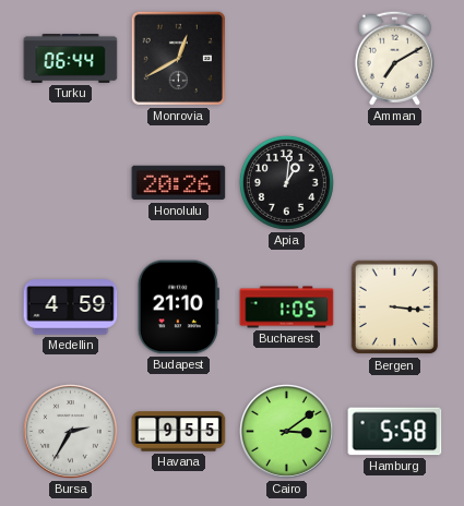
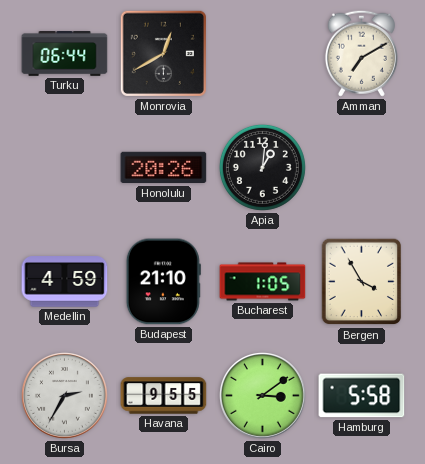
Bergen: 3:16 -> 3:55
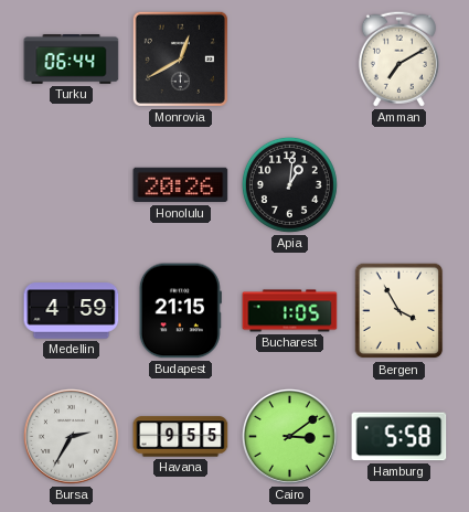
Budapest: 21:10 -> 21:15
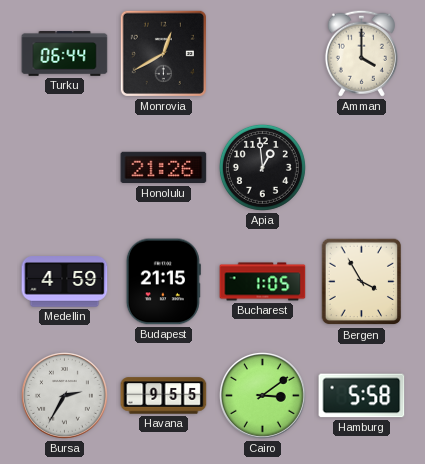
Amman: 7:10 -> 4:00
Honolulu: 20:26 -> 21:26
Apia: 1:01 -> 12:59
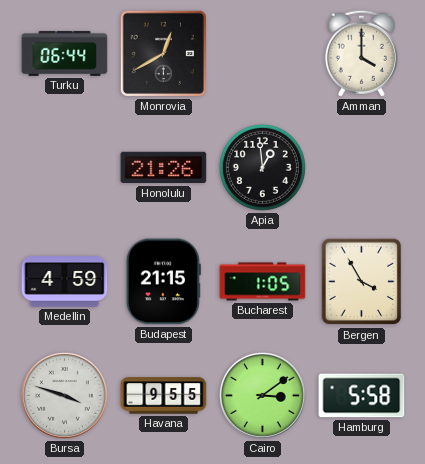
Bursa: 2:35 -> 3:48
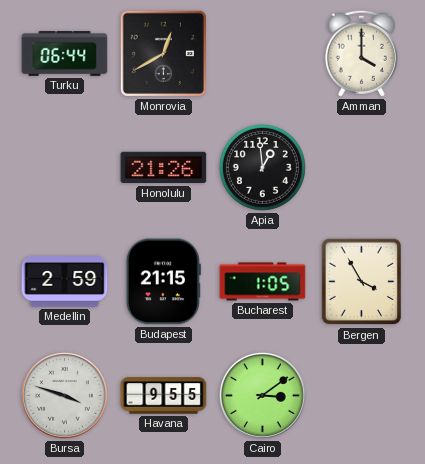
Medellin: 4:59 -> 2:59
Hamburg: 5:58 -> none
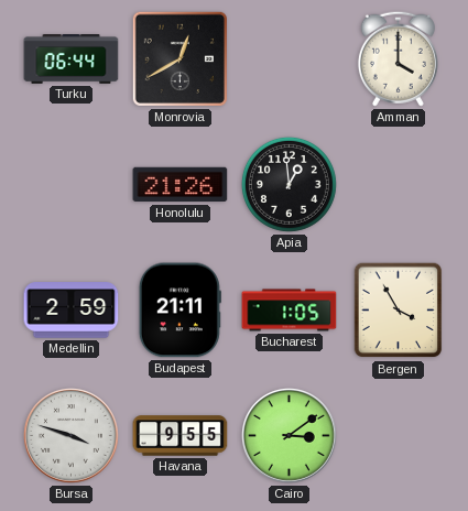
Budapest: 21:15 -> 21:11
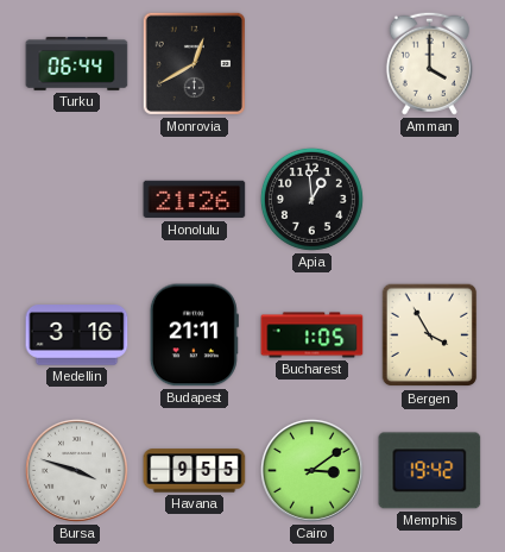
Medellin: 2:59 -> 3:16
Memphis: none -> 19:42
